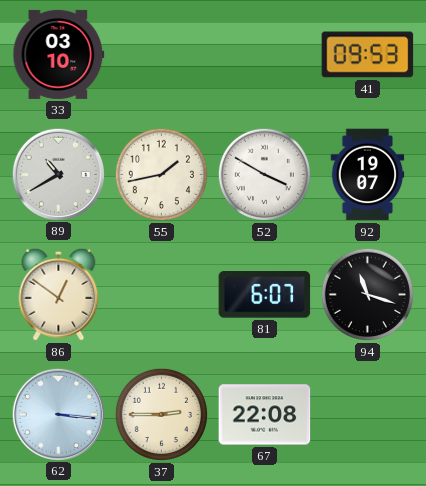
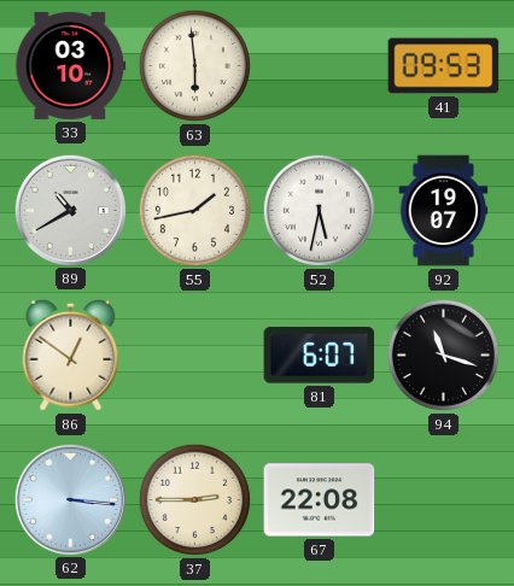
63: none -> 5:59
52: 3:50 -> 5:32
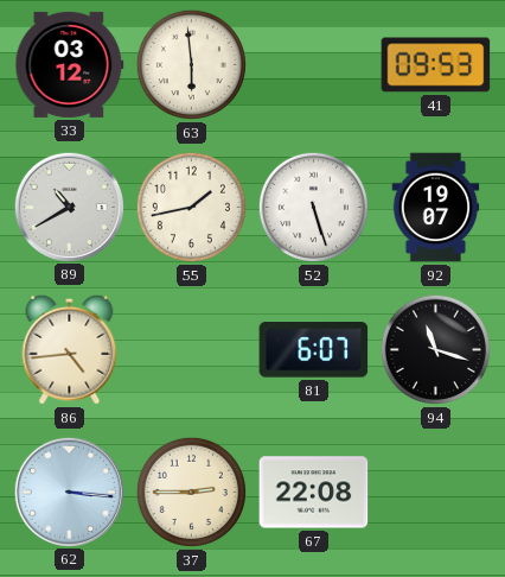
33: 03:10 -> 03:12
52: 5:32 -> 5:27
86: 12:51 -> 4:44
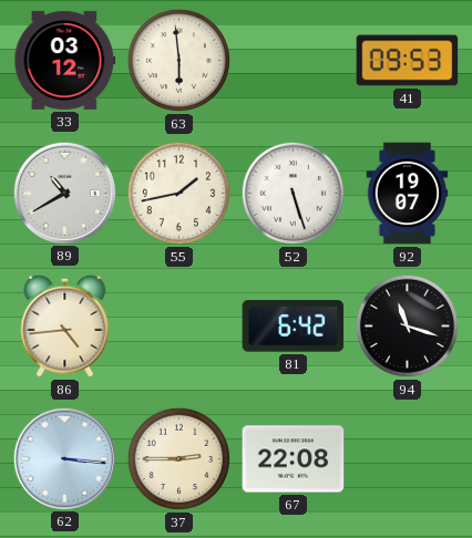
81: 6:07 -> 6:42
